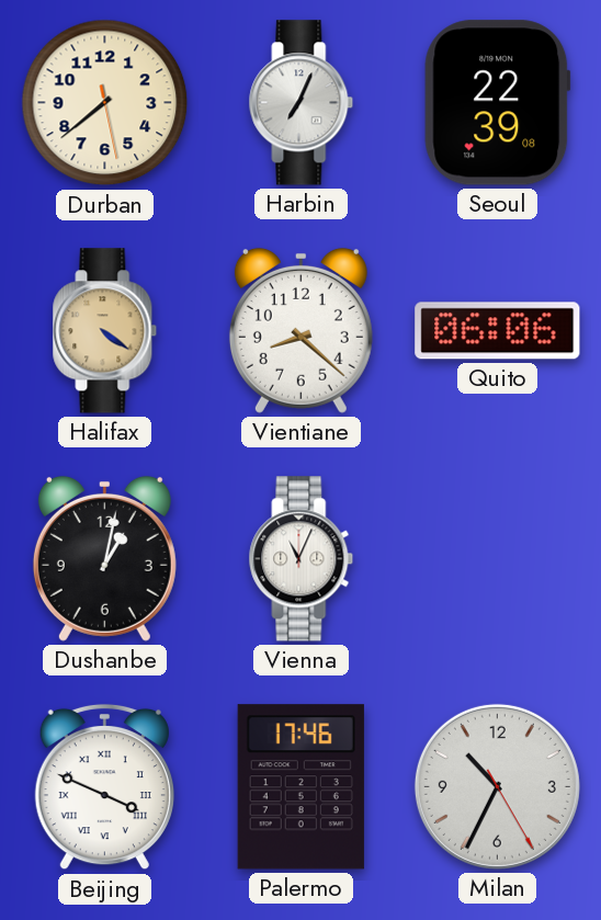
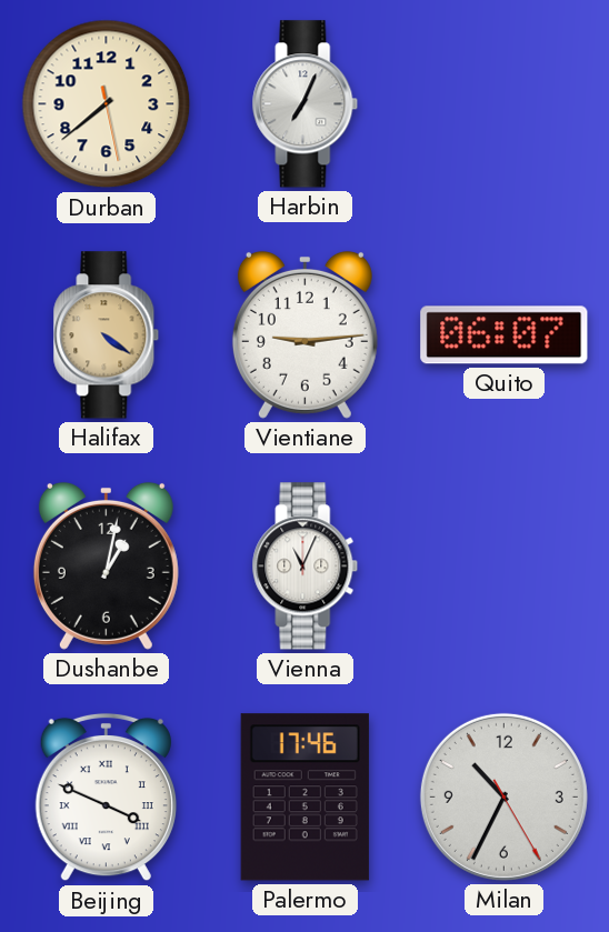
Seoul: 22:39 -> none
Vientiane: 8:22 -> 9:14
Quito: 06:06 -> 06:07
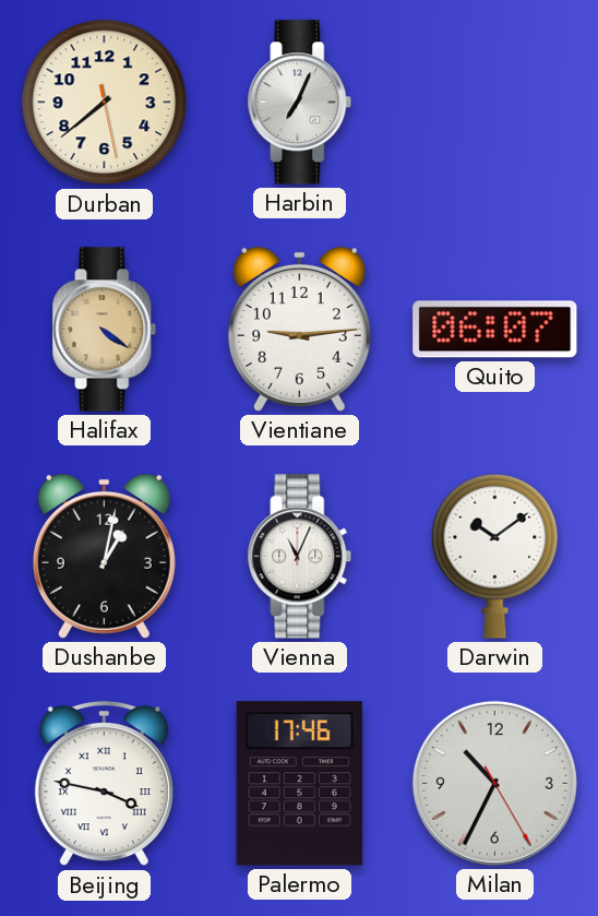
Darwin: none -> 10:09
Beijing: 3:49 -> 3:47
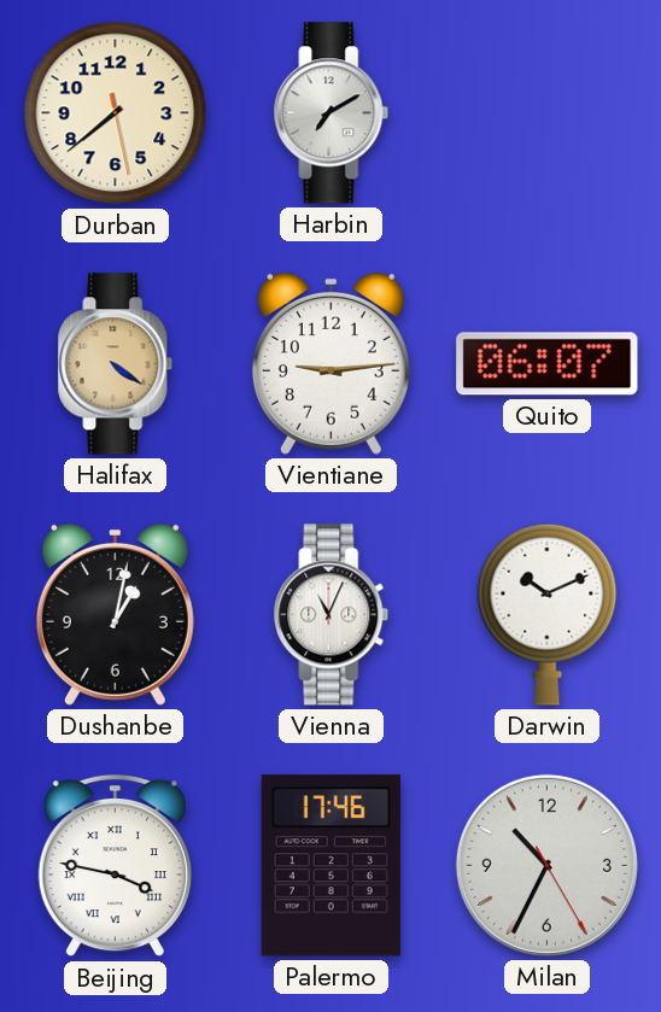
Harbin: 7:04 -> 7:10
Darwin: 10:09 -> 10:11
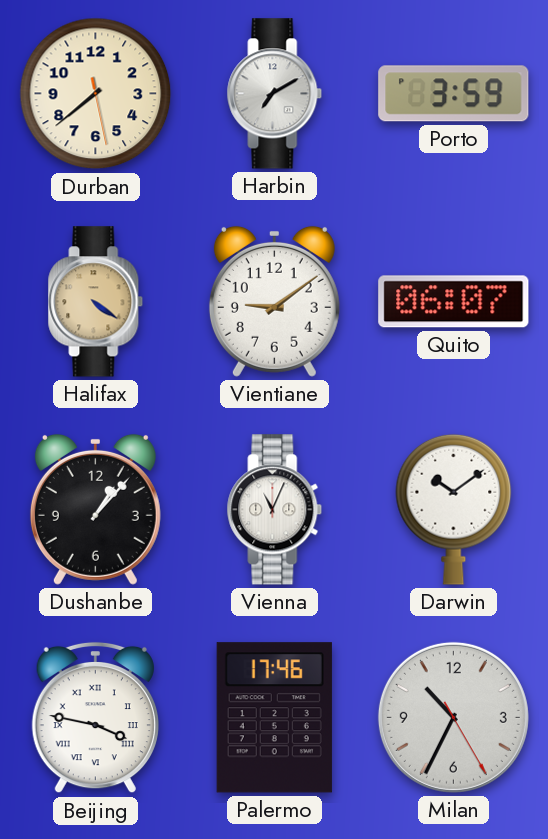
Porto: none -> 3:59
Vientiane: 9:14 -> 9:09
Dushanbe: 1:02 -> 1:07
Darwin: 10:11 -> 10:09
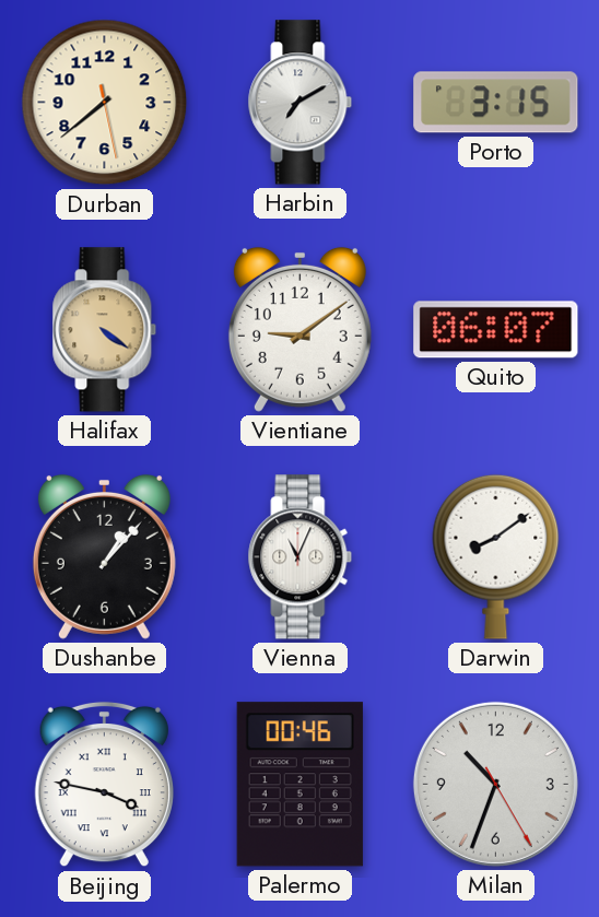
Porto: 3:59 -> 3:15
Darwin: 10:09 -> 8:09
Palermo: 17:46 -> 00:46
Milan: 10:34 -> 10:33
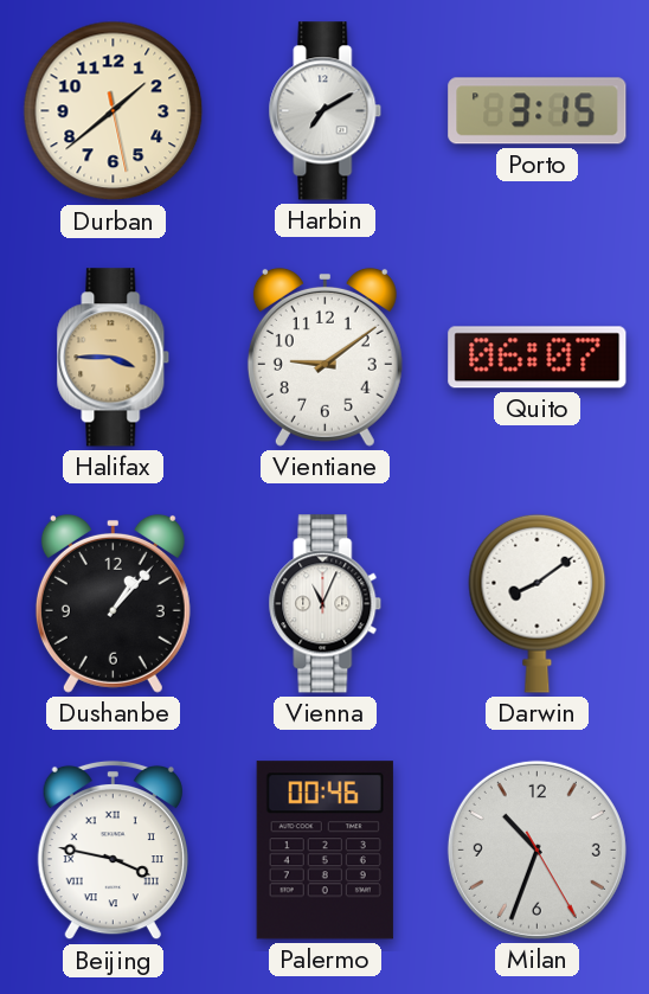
Durban: 7:38 -> 1:38
Halifax: 4:21 -> 3:45
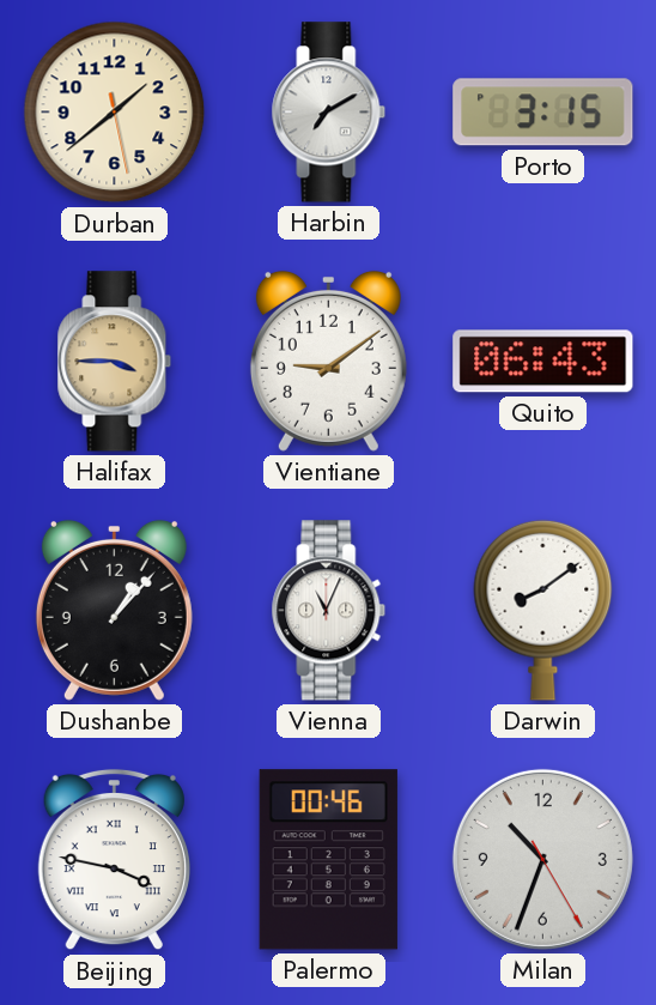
Quito: 06:07 -> 06:43
